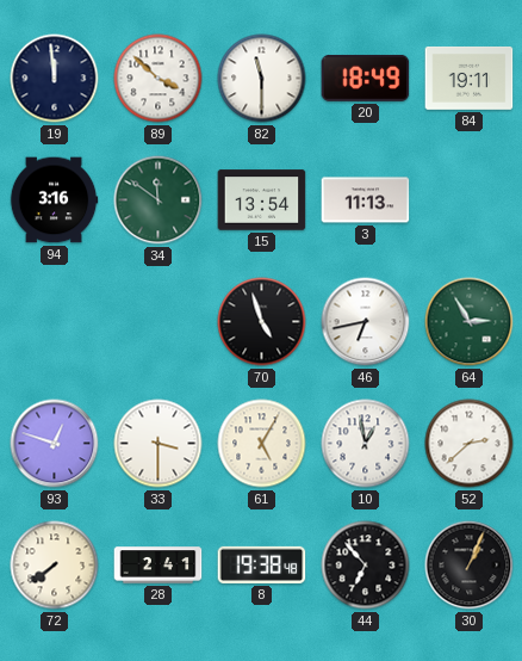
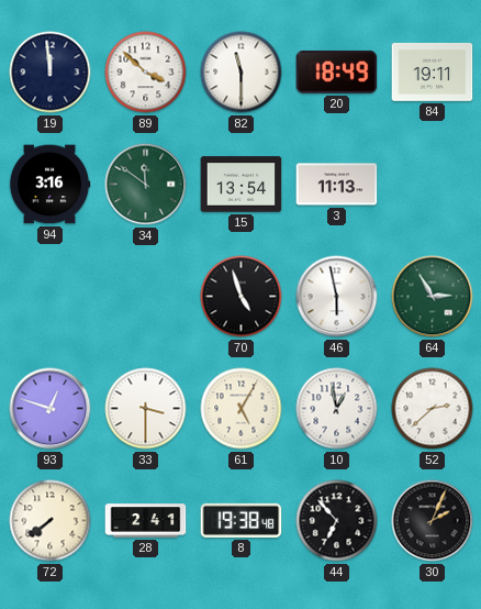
46: 6:43 -> 5:58
30: 1:04 -> 2:04
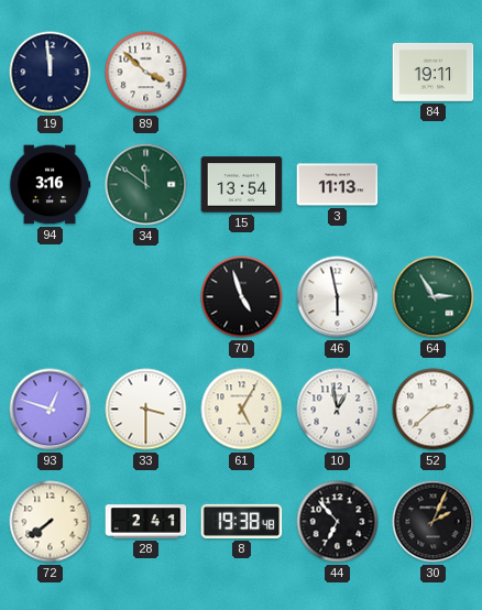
82: 11:30 -> none
20: 18:49 -> none
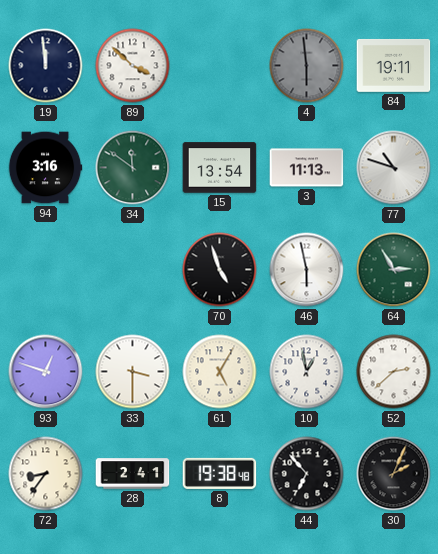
4: none -> 5:59
77: none -> 10:48
72: 7:39 -> 8:36
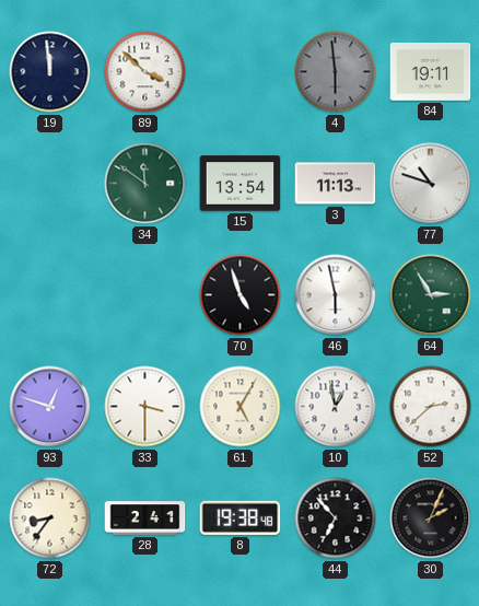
94: 3:16 -> none
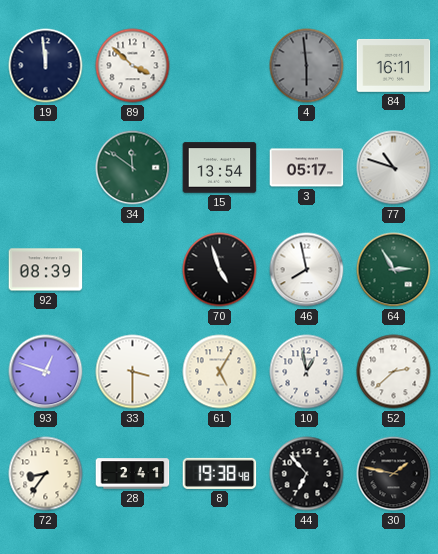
84: 19:11 -> 16:11
3: 11:13 -> 05:17
92: none -> 08:39
46: 5:58 -> 7:58
30: 2:04 -> 1:47
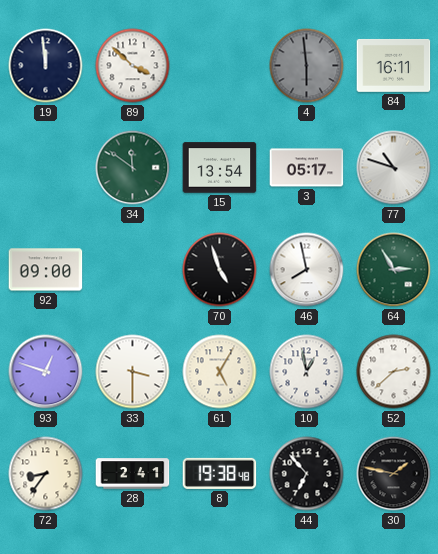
92: 08:39 -> 09:00
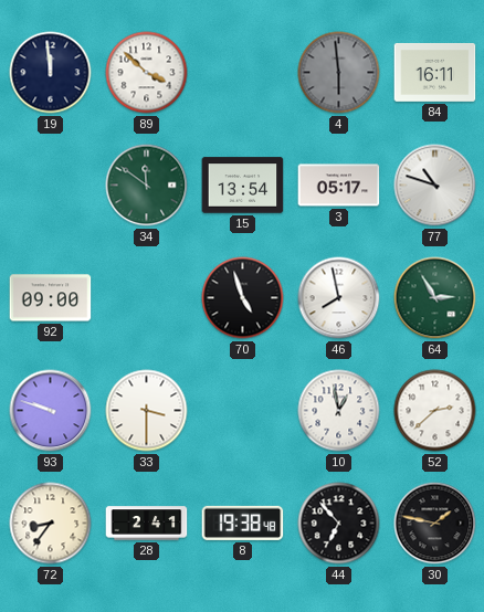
93: 12:48 -> 9:48
61: 5:05 -> none
